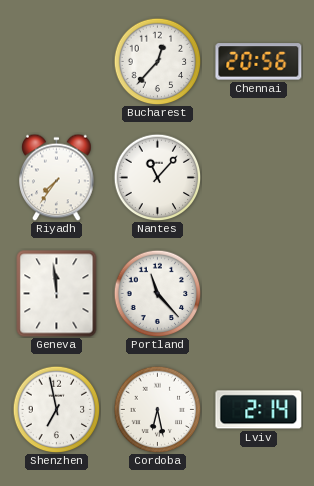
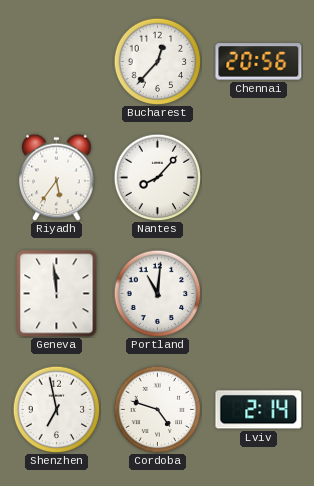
Riyadh: 7:36 -> 5:36
Nantes: 11:07 -> 8:07
Portland: 11:23 -> 11:01
Cordoba: 6:28 -> 4:48
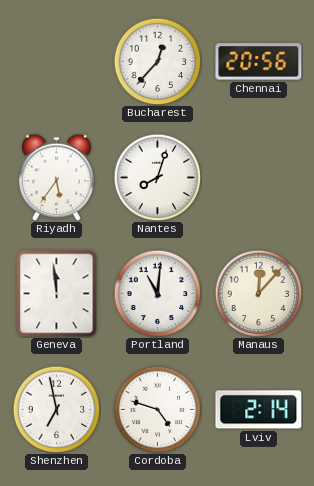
Nantes: 8:07 -> 8:03
Manaus: none -> 12:07
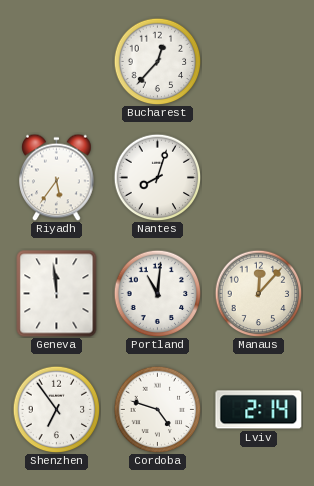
Chennai: 20:56 -> none
Shenzhen: 6:58 -> 6:54
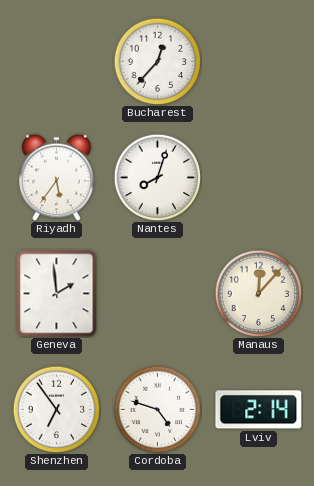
Geneva: 11:59 -> 1:59
Portland: 11:01 -> none
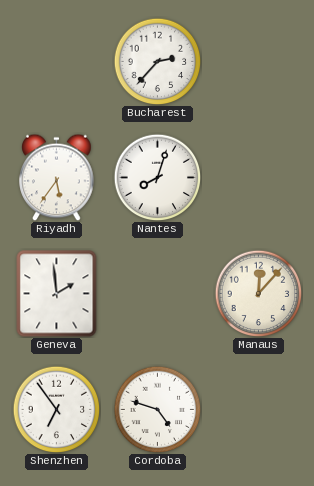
Bucharest: 12:37 -> 2:37
Lviv: 2:14 -> none
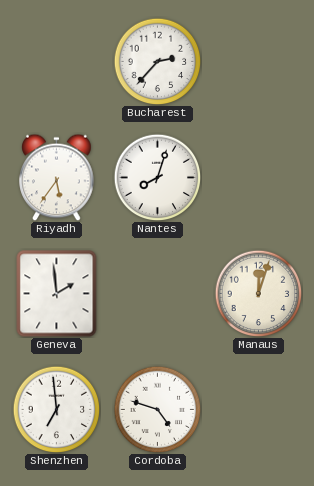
Manaus: 12:07 -> 12:03
Shenzhen: 6:54 -> 6:59
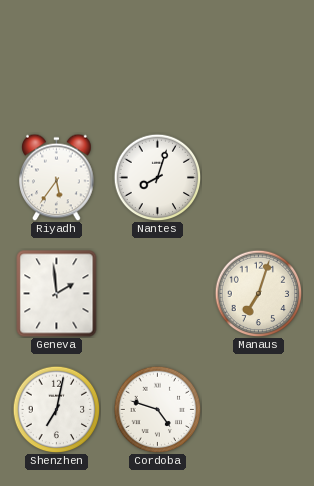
Bucharest: 2:37 -> none
Manaus: 12:03 -> 7:03
Shenzhen: 6:59 -> 7:02
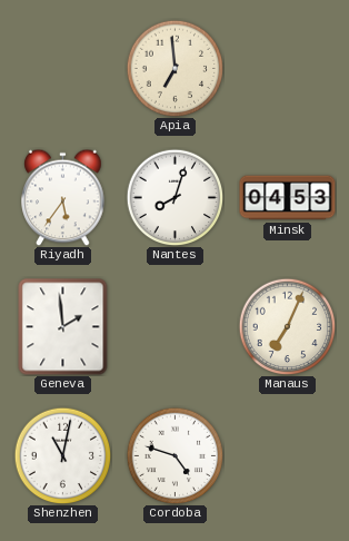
Apia: none -> 6:59
Minsk: none -> 04:53
Manaus: 7:03 -> 7:04
Shenzhen: 7:02 -> 11:02
